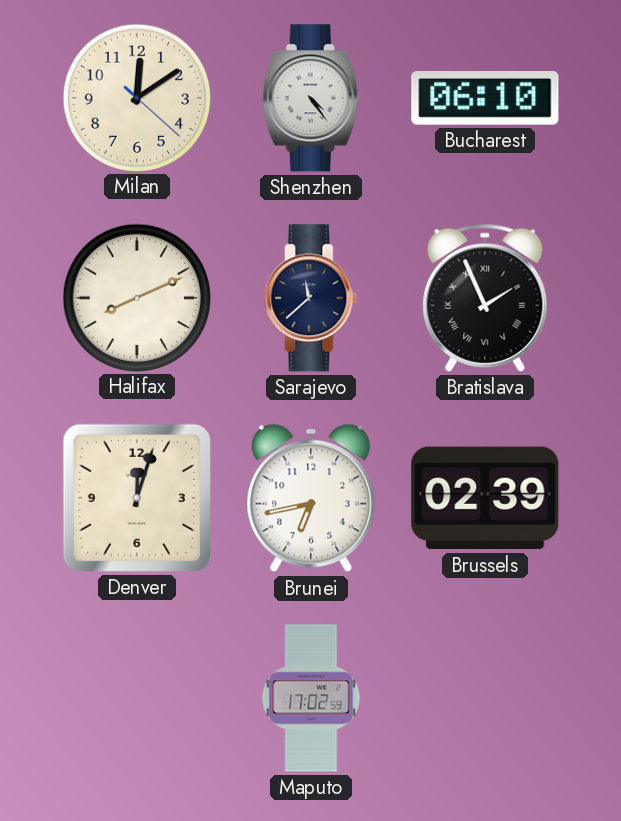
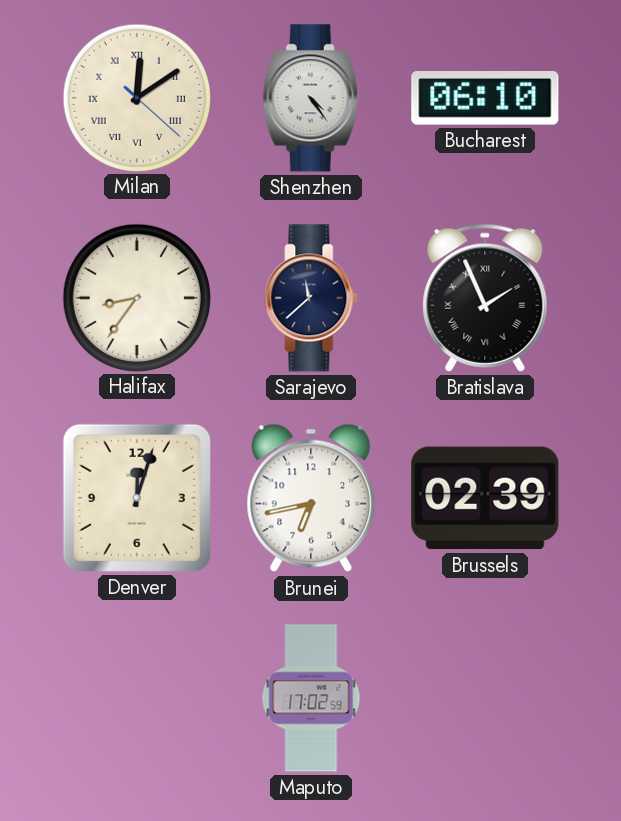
Milan numerals: Arabic -> Roman
Halifax: 8:11 -> 8:36
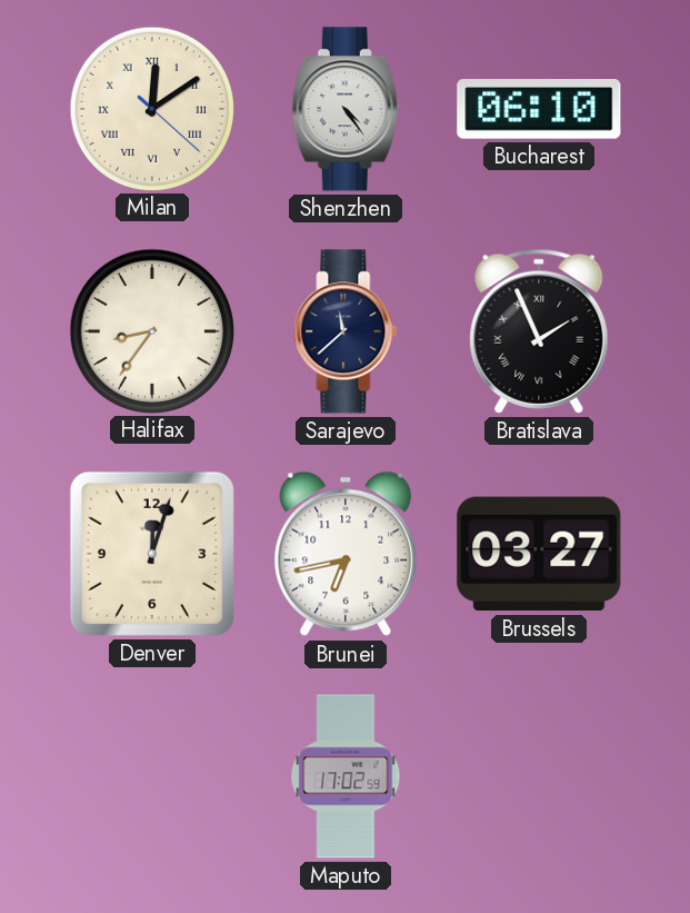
Brussels: 02:39 -> 03:27
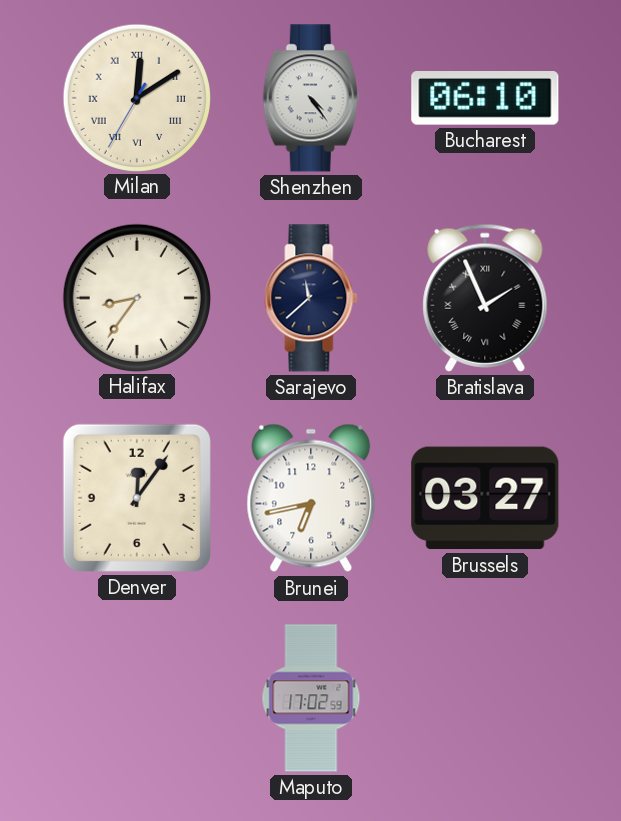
Milan: 12:09:22 -> 12:09:35
Denver: 12:03 -> 12:06
